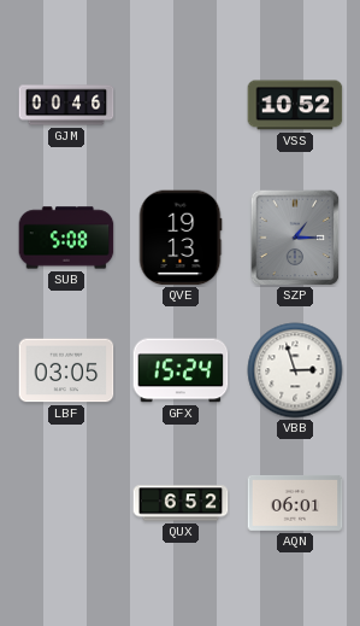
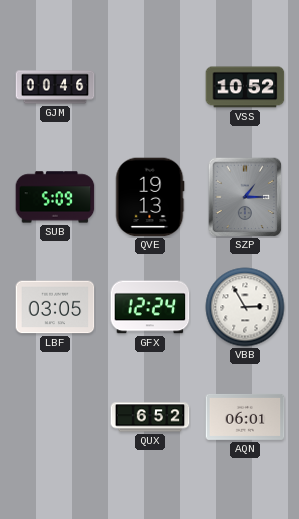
SUB: 5:08 -> 5:09
GFX: 15:24 -> 12:24
VBB: 2:57 -> 2:55
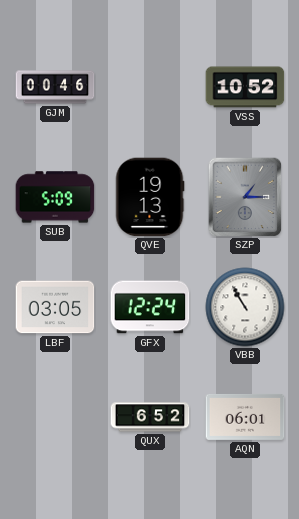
VBB: 2:55 -> 10:55
